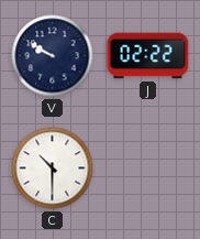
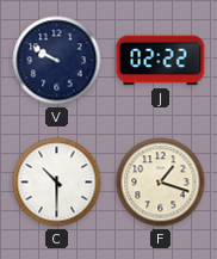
F: none -> 1:18
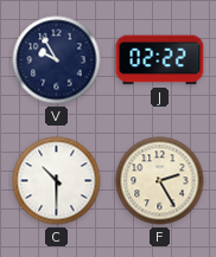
V: 9:50 -> 9:55
F: 1:18 -> 2:25
